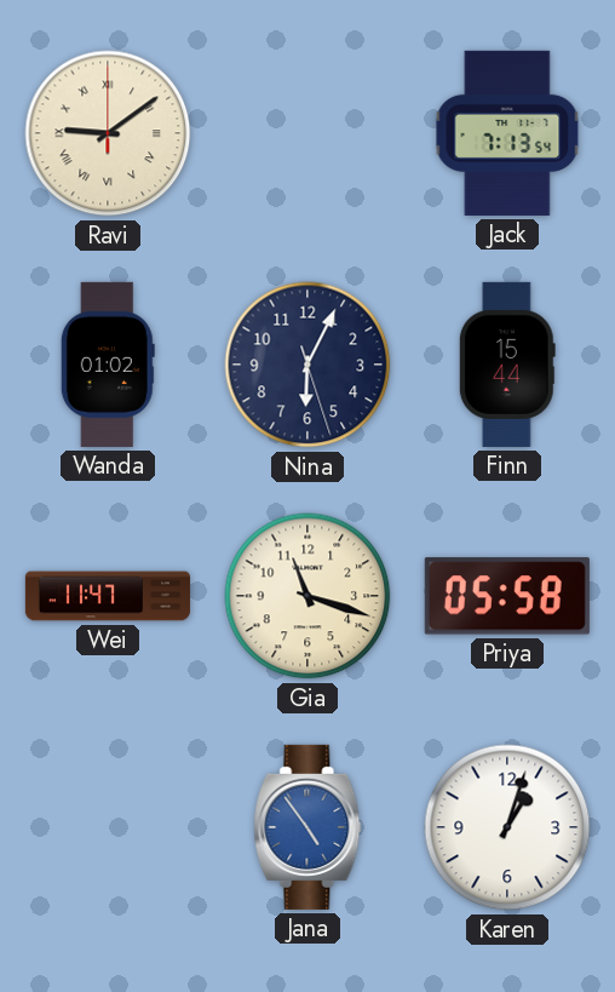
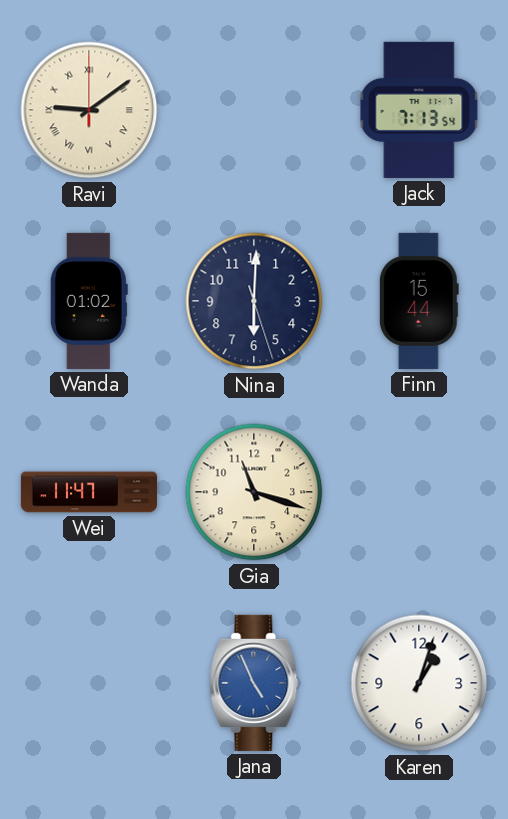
Nina: 6:04 -> 6:00
Priya: 05:58 -> none
Jana: 4:54 -> 4:56
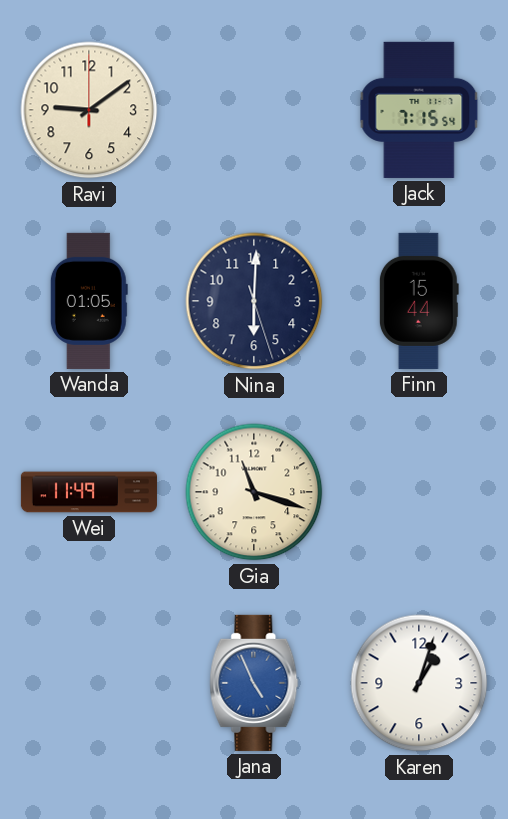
Ravi numerals: Roman -> Arabic
Jack: 7:13 -> 7:15
Wanda: 01:02 -> 01:05
Wei: 11:47 -> 11:49
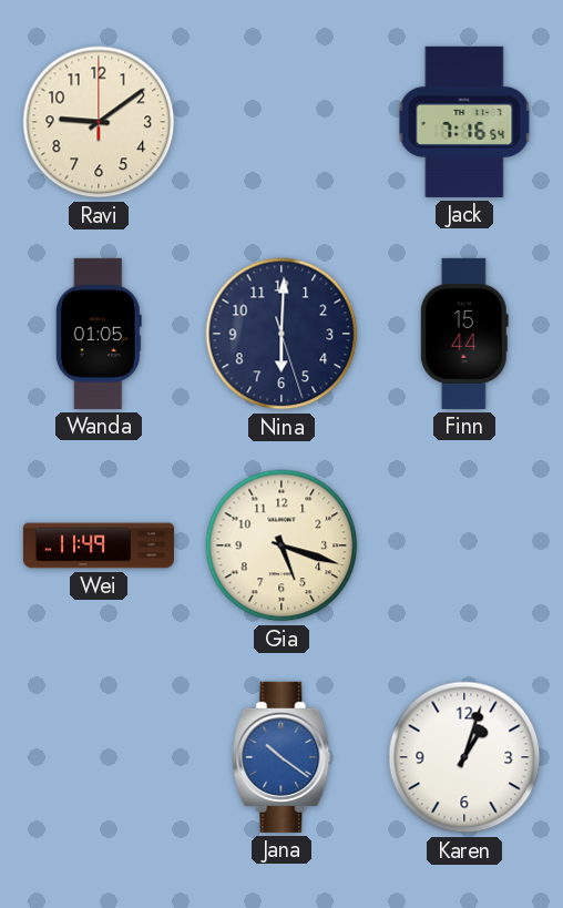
Jack: 7:15 -> 7:16
Gia: 11:18 -> 5:18
Jana: 4:56 -> 10:21
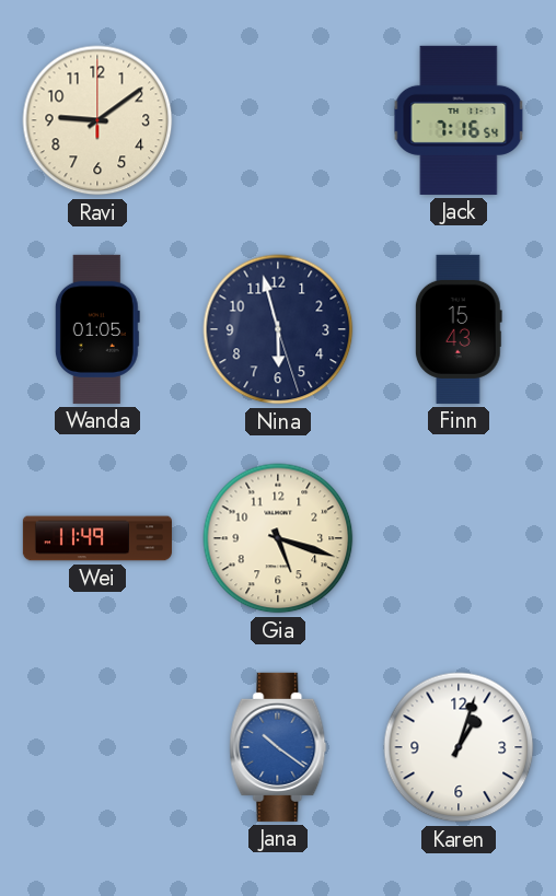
Nina: 6:00 -> 5:57
Finn: 15:44 -> 15:43
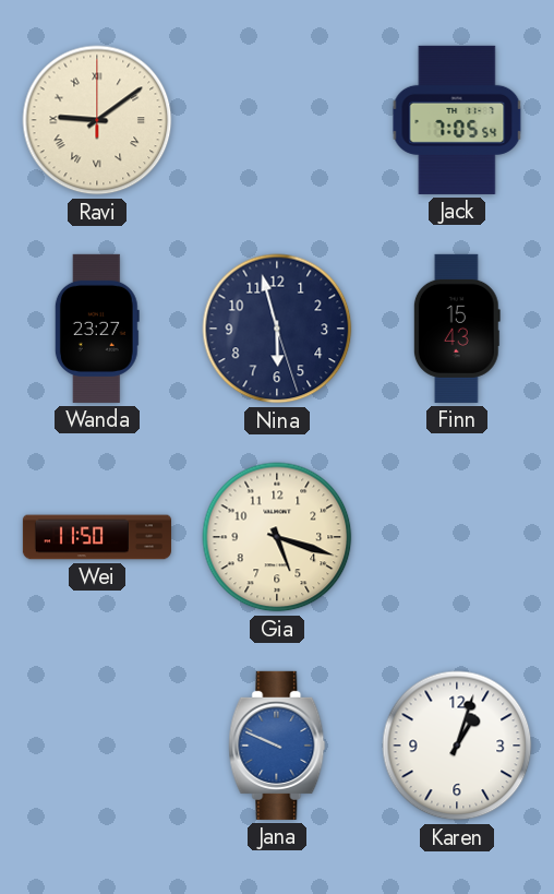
Ravi numerals: Arabic -> Roman
Jack: 7:16 -> 7:05
Wanda: 01:05 -> 23:27
Wei: 11:49 -> 11:50
Jana: 10:21 -> 9:49
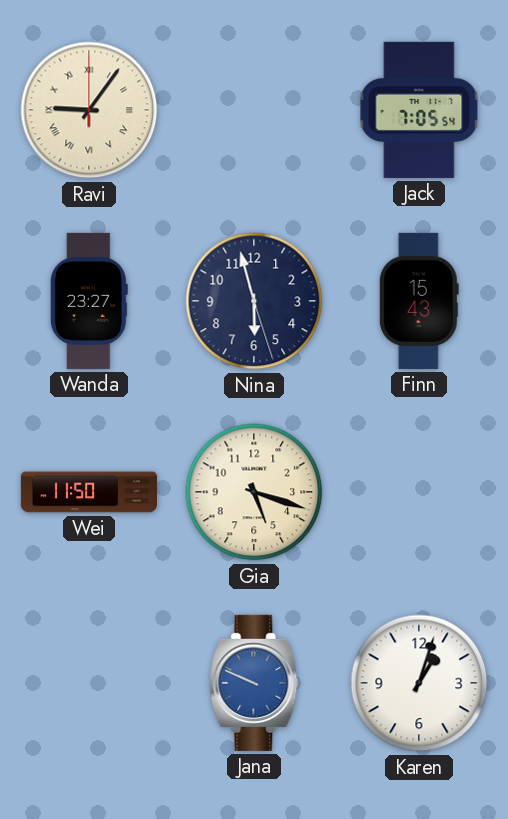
Ravi: 9:09 -> 9:06
